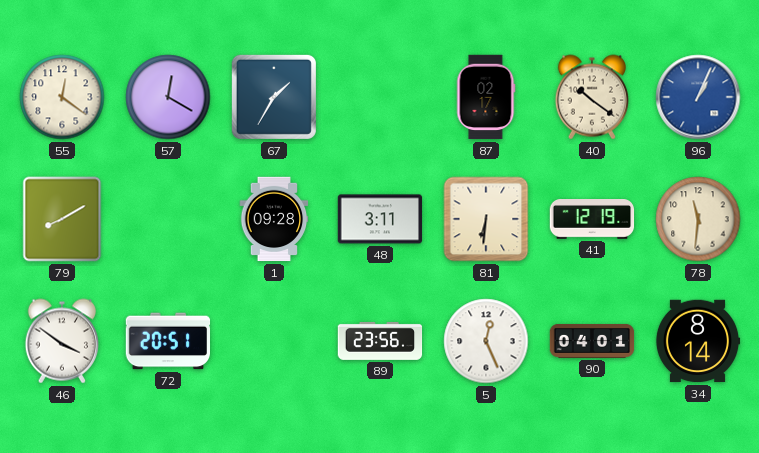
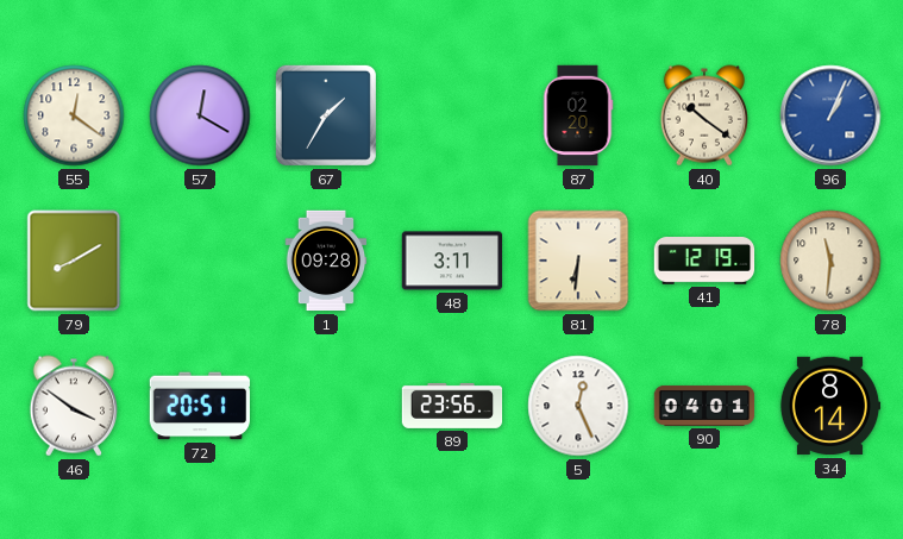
87: 02:17 -> 02:20
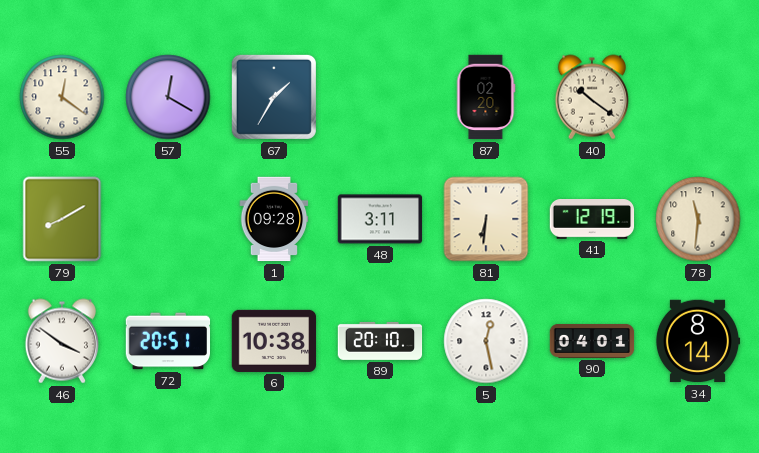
96: 1:04 -> none
6: none -> 10:38
89: 23:56 -> 20:10
5: 12:26 -> 12:28
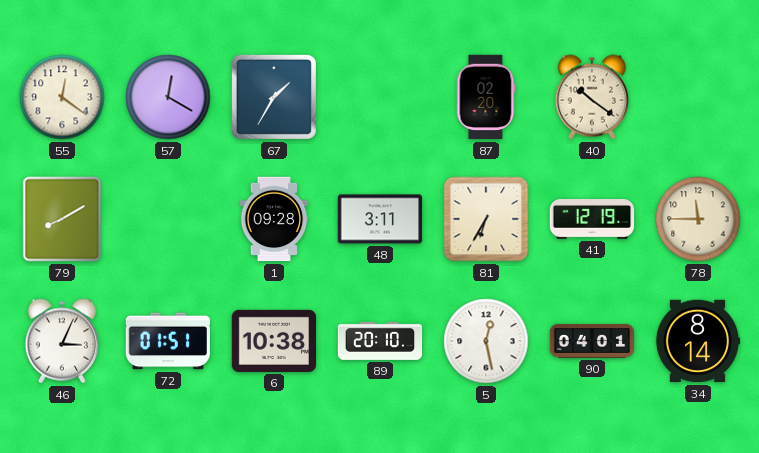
81: 6:31 -> 6:35
78: 11:31 -> 11:45
46: 3:51 -> 3:04
72: 20:51 -> 01:51
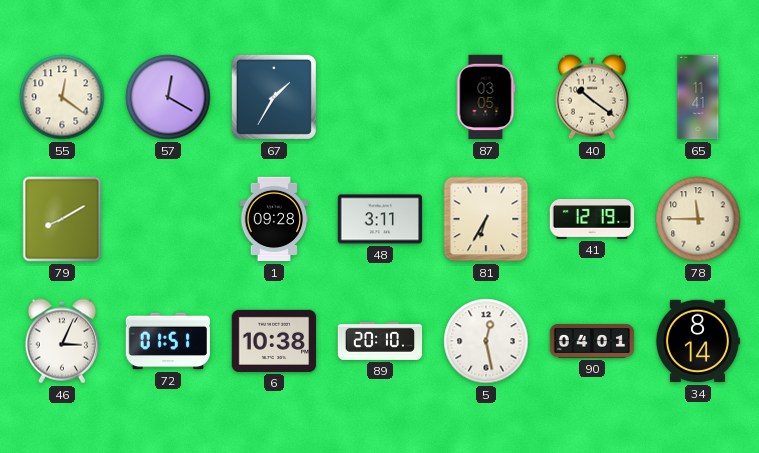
87: 02:20 -> 03:05
65: none -> 11:41
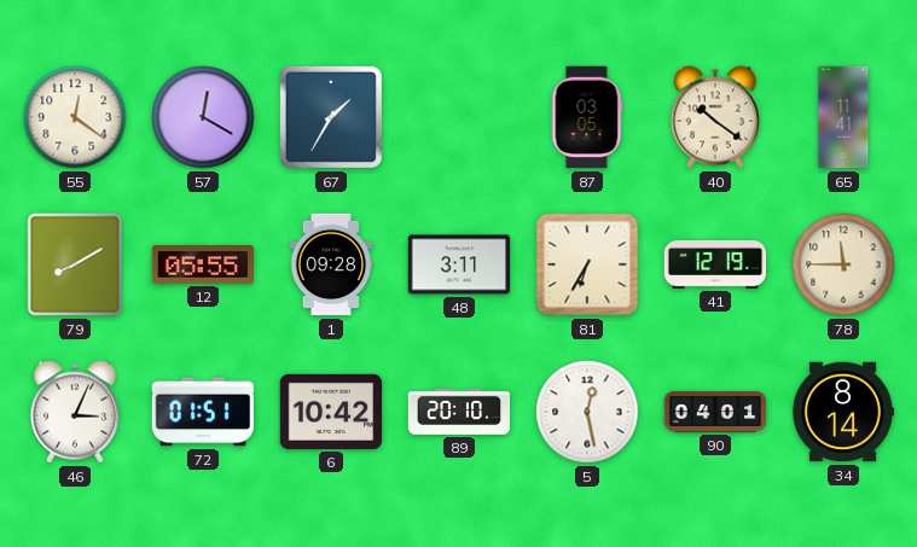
12: none -> 05:55
6: 10:38 -> 10:42
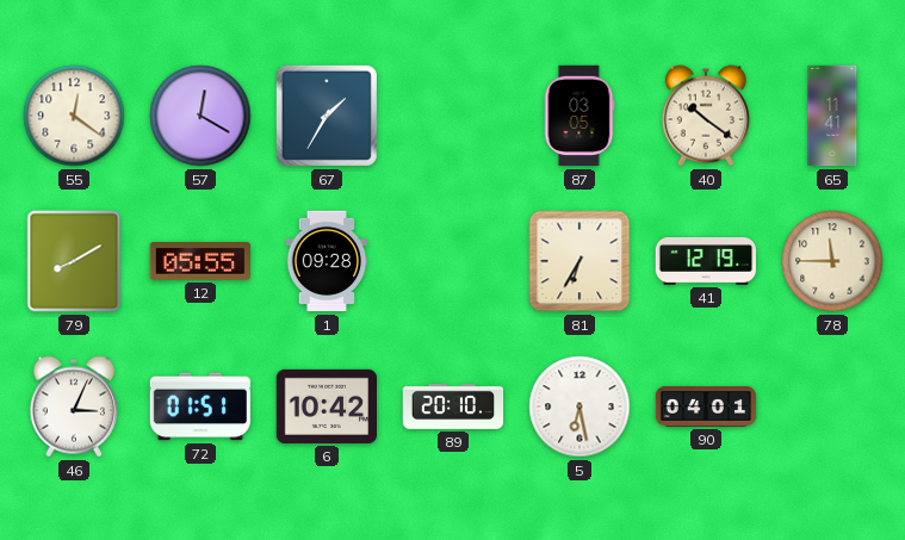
48: 3:11 -> none
5: 12:28 -> 6:28
34: 8:14 -> none
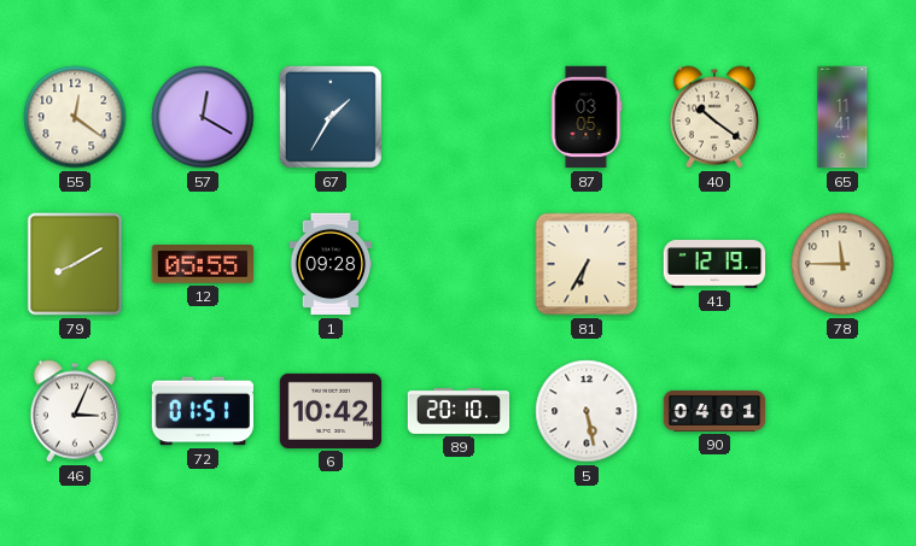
5: 6:28 -> 5:28
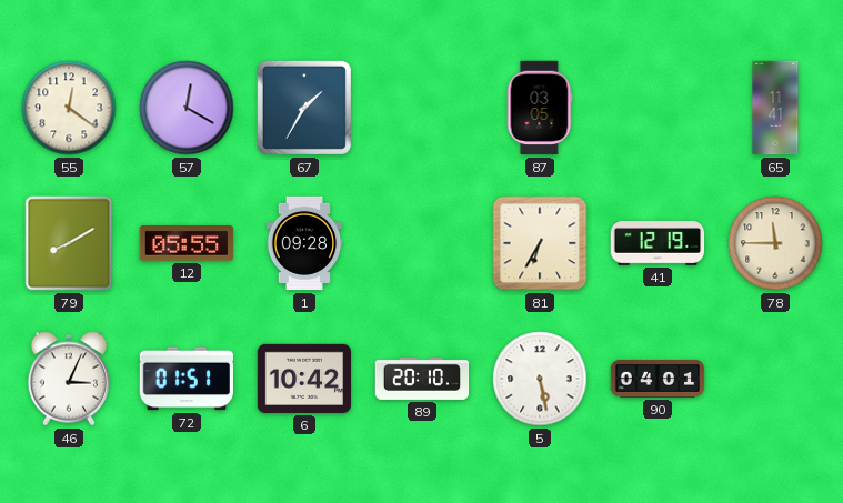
40: 10:21 -> none
